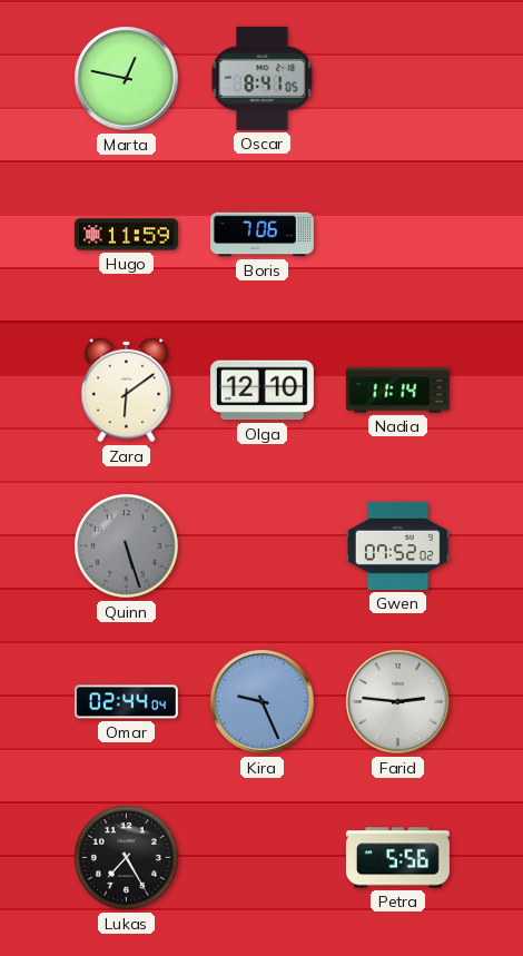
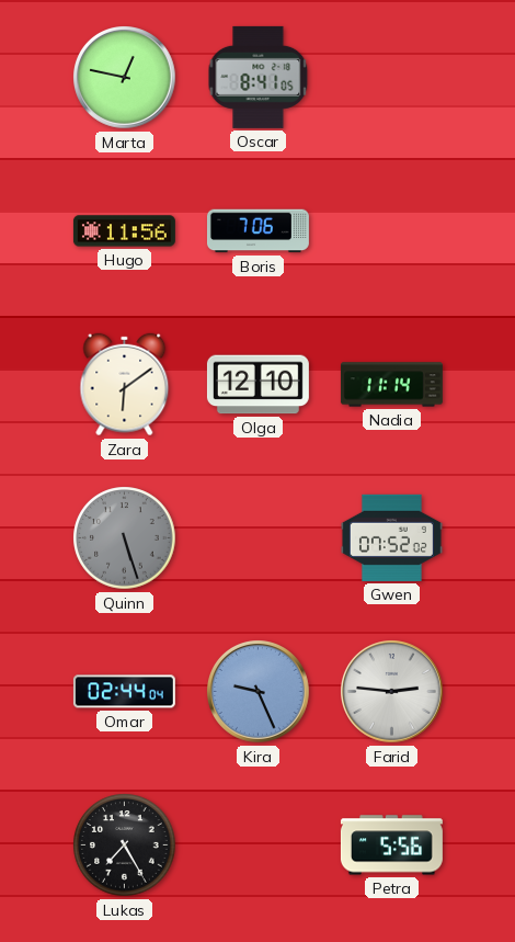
Hugo: 11:59 -> 11:56
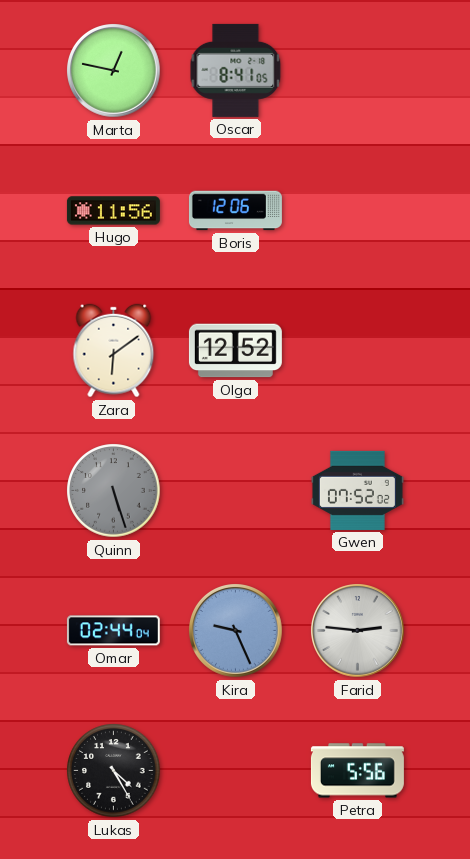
Boris: 7:06 -> 12:06
Olga: 12:10 -> 12:52
Nadia: 11:14 -> none
Lukas: 7:25 -> 4:25
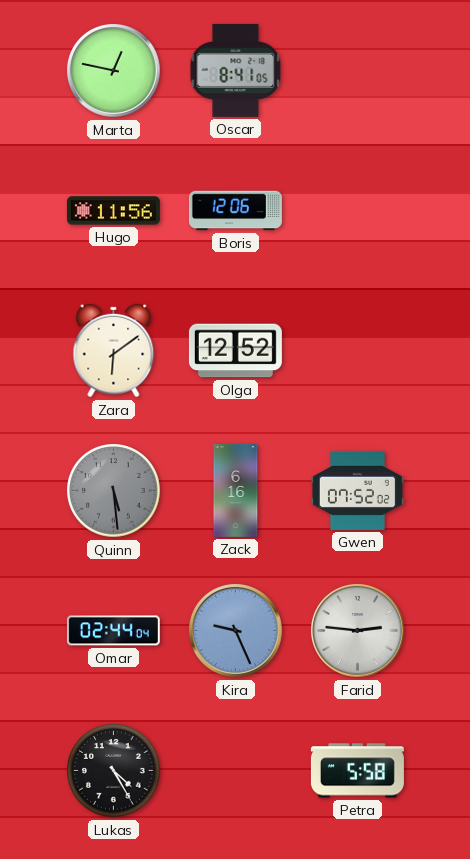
Quinn: 5:27 -> 5:29
Zack: none -> 6:16
Petra: 5:56 -> 5:58
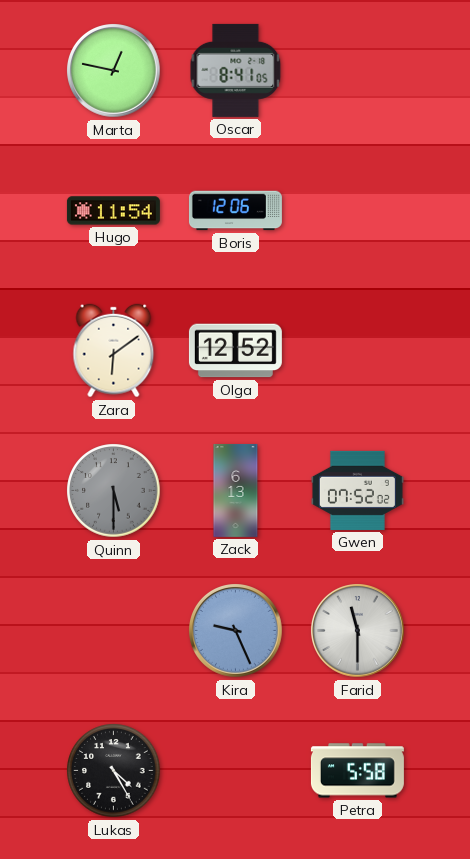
Hugo: 11:56 -> 11:54
Quinn: 5:29 -> 5:30
Zack: 6:16 -> 6:13
Omar: 02:44 -> none
Farid: 2:46 -> 11:30
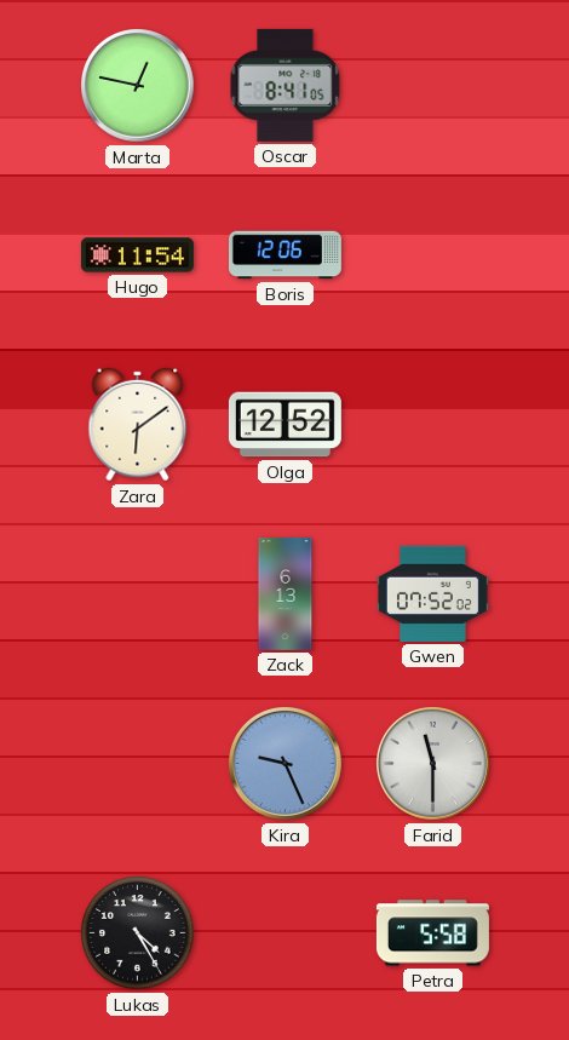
Quinn: 5:30 -> none
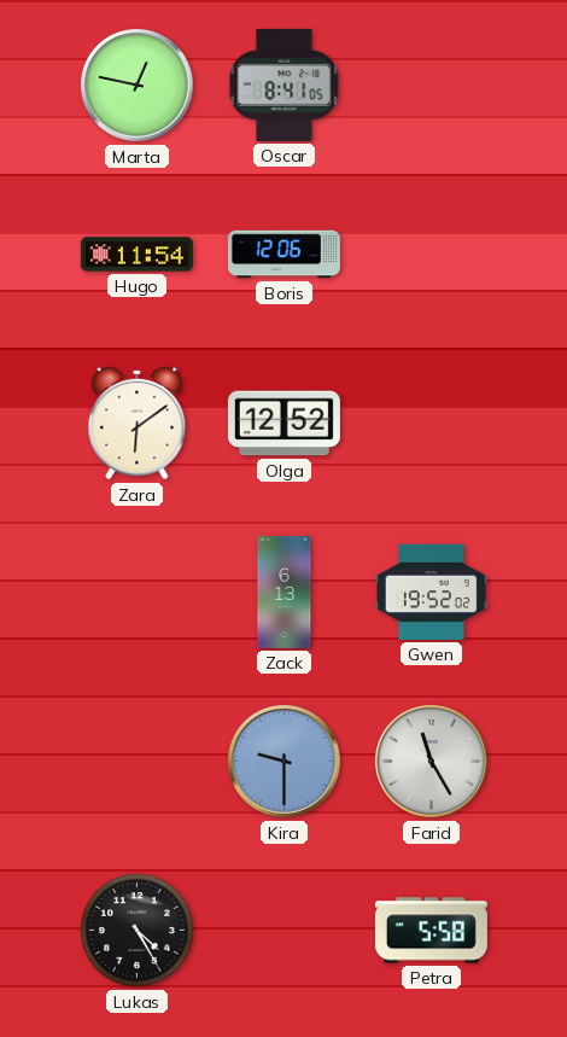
Gwen: 07:52 -> 19:52
Kira: 9:26 -> 9:30
Farid: 11:30 -> 11:25
